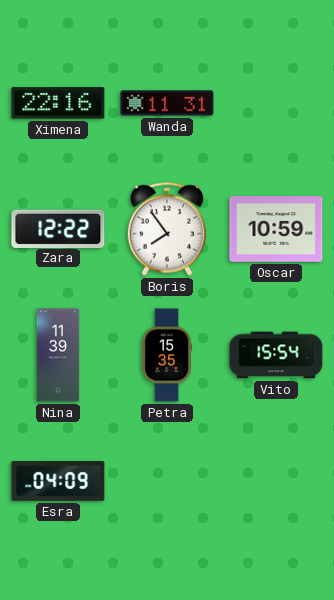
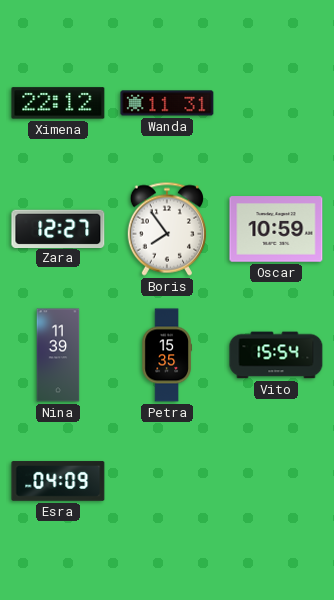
Ximena: 22:16 -> 22:12
Zara: 12:22 -> 12:27
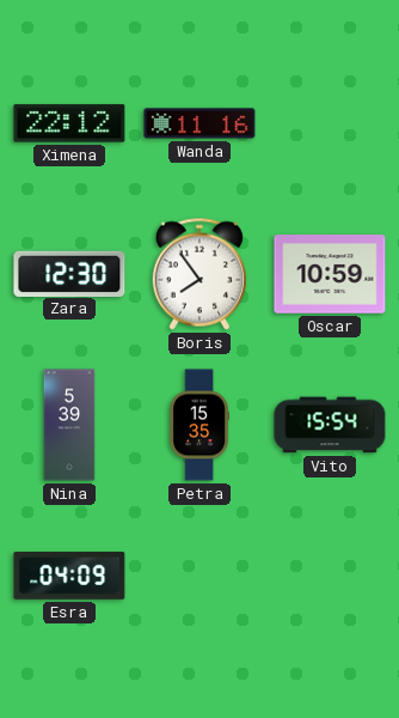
Wanda: 11:31 -> 11:16
Zara: 12:27 -> 12:30
Nina: 11:39 -> 5:39
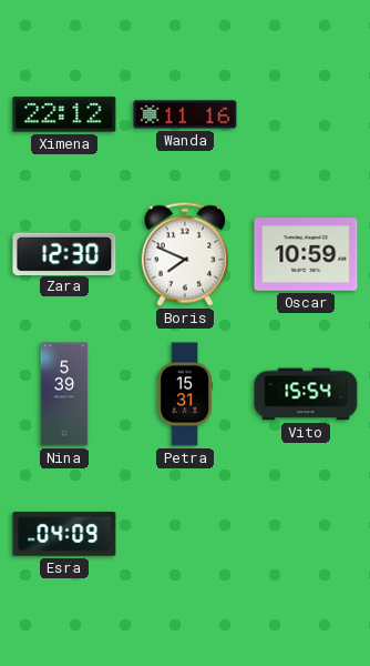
Boris: 7:54 -> 7:49
Petra: 15:35 -> 15:31
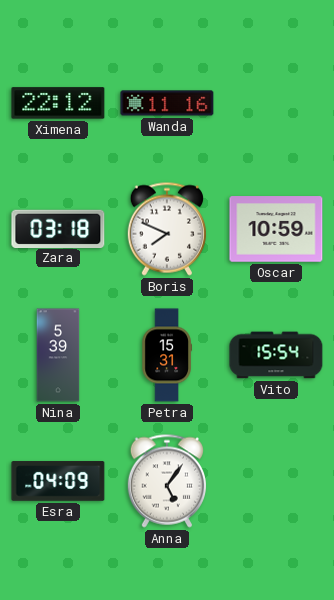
Zara: 12:30 -> 03:18
Anna: none -> 5:06
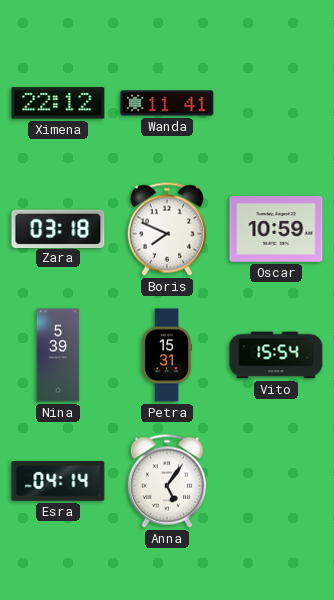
Wanda: 11:16 -> 11:41
Esra: 04:09 -> 04:14
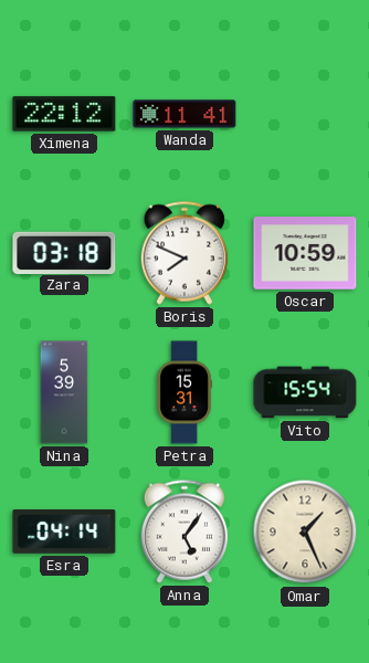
Omar: none -> 1:26
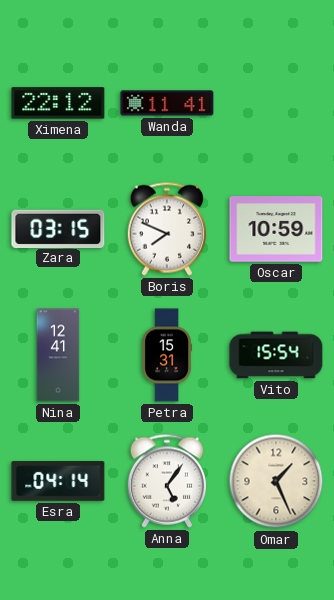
Zara: 03:18 -> 03:15
Nina: 5:39 -> 12:41
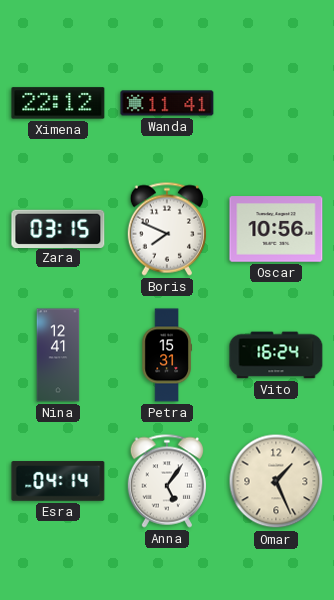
Oscar: 10:59 -> 10:56
Vito: 15:54 -> 16:24
